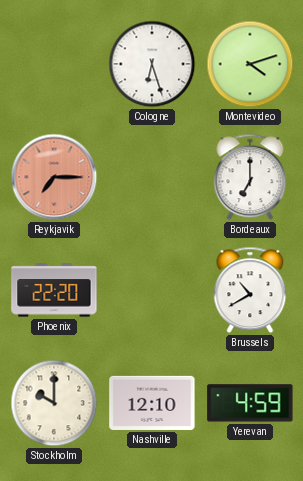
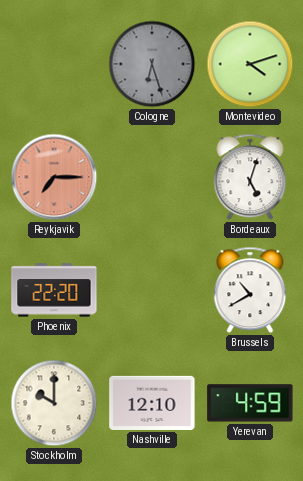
Cologne dial: white -> grey
Bordeaux: 7:00 -> 5:03
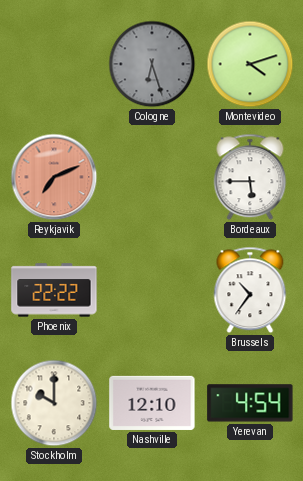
Reykjavik: 7:15 -> 7:11
Bordeaux: 5:03 -> 5:45
Phoenix: 22:20 -> 22:22
Brussels: 10:40 -> 10:36
Yerevan: 4:59 -> 4:54
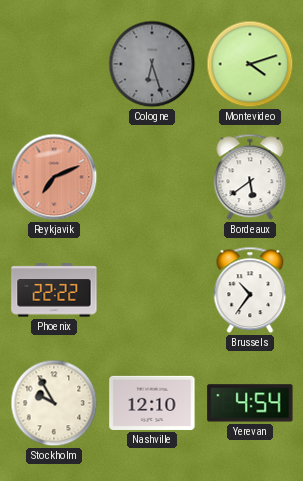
Bordeaux: 5:45 -> 5:39
Stockholm: 10:00 -> 9:55
